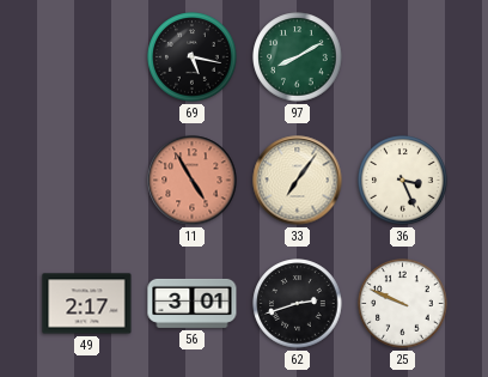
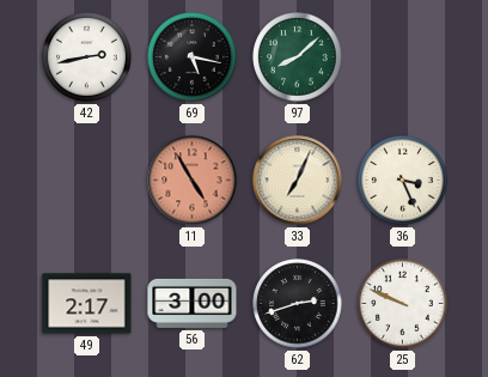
42: none -> 2:43
97: 8:10 -> 8:08
33: 7:06 -> 7:04
56: 3:01 -> 3:00
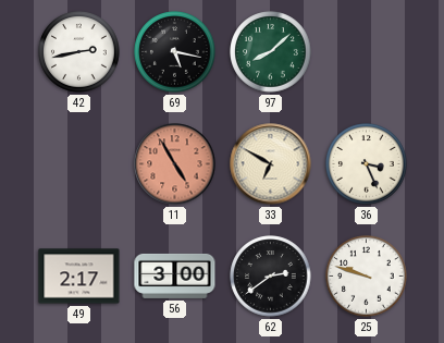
33: 7:04 -> 6:50
62: 2:42 -> 2:39
25: 9:49 -> 9:48
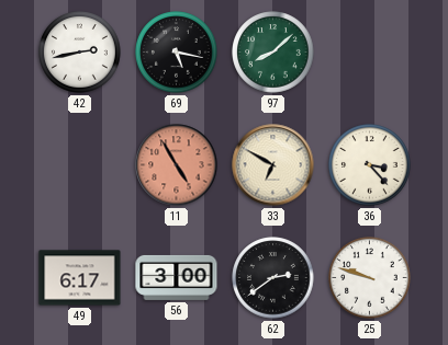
36: 3:26 -> 3:23
49: 2:17 -> 6:17
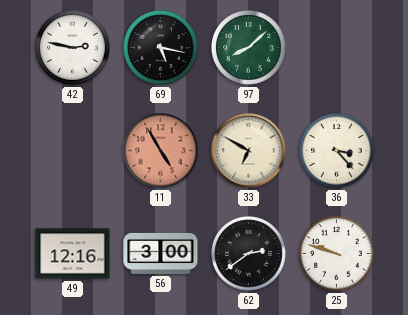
42: 2:43 -> 2:47
49: 6:17 -> 12:16
